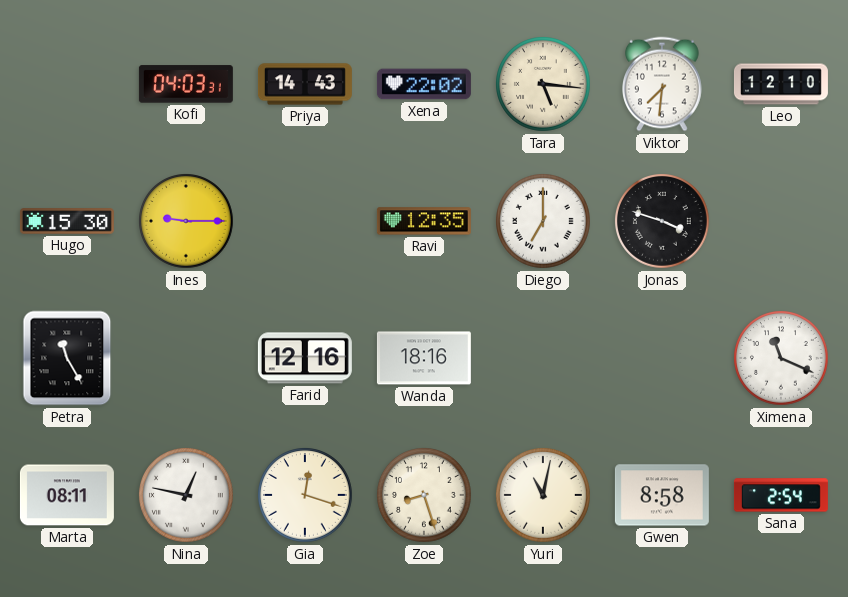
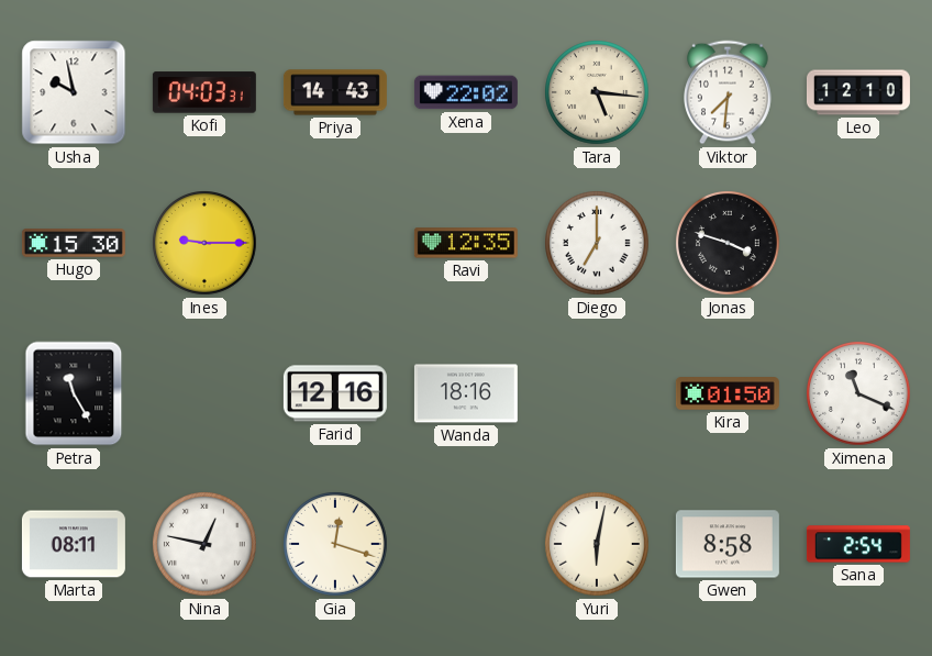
Usha: none -> 9:58
Kira: none -> 01:50
Zoe: 8:27 -> none
Yuri: 11:02 -> 6:02
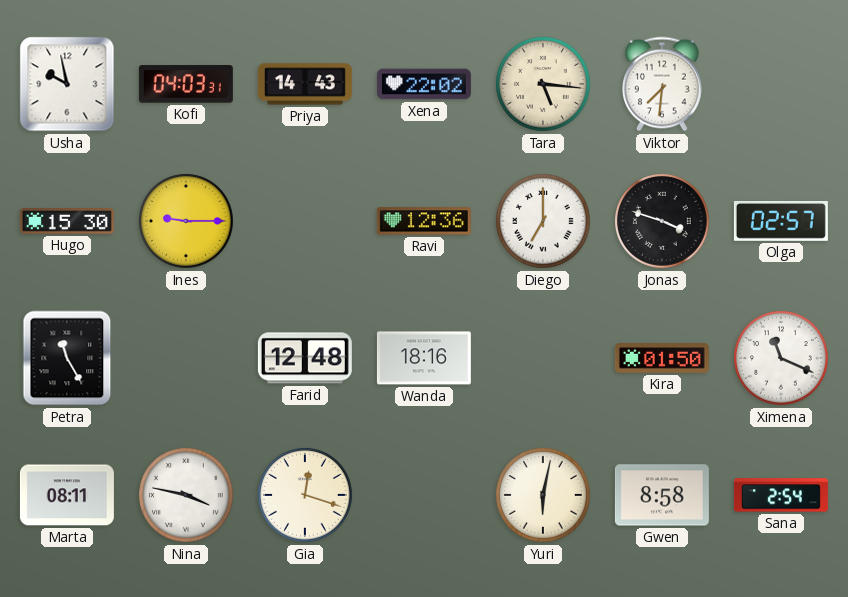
Leo: 12:10 -> none
Ravi: 12:35 -> 12:36
Olga: none -> 02:57
Farid: 12:16 -> 12:48
Nina: 12:47 -> 3:47
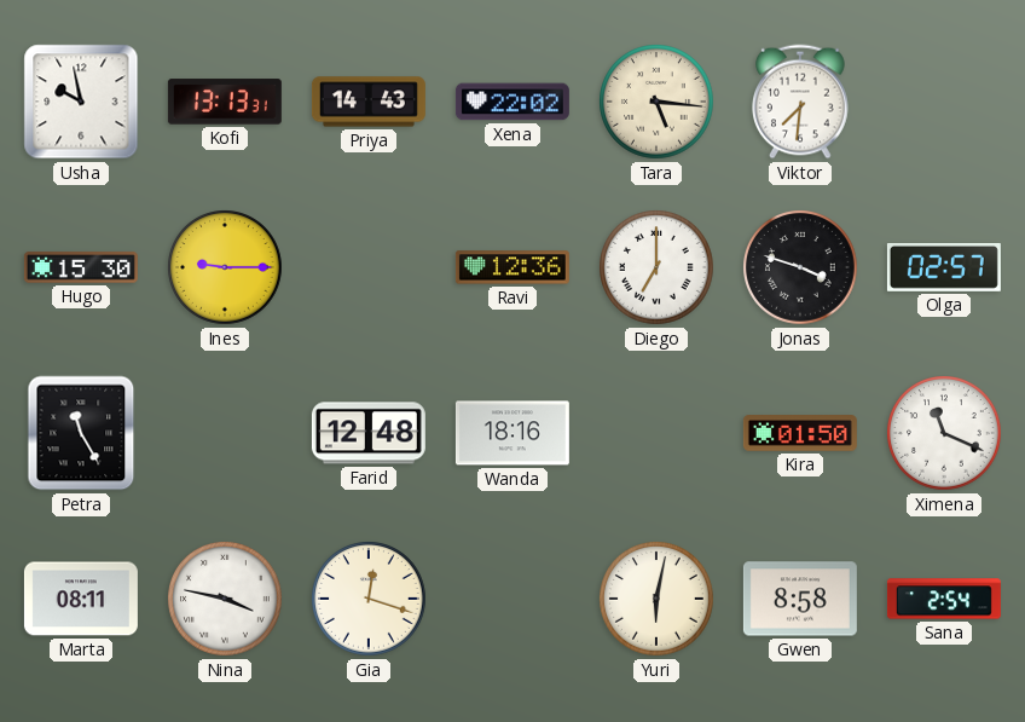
Kofi: 04:03 -> 13:13
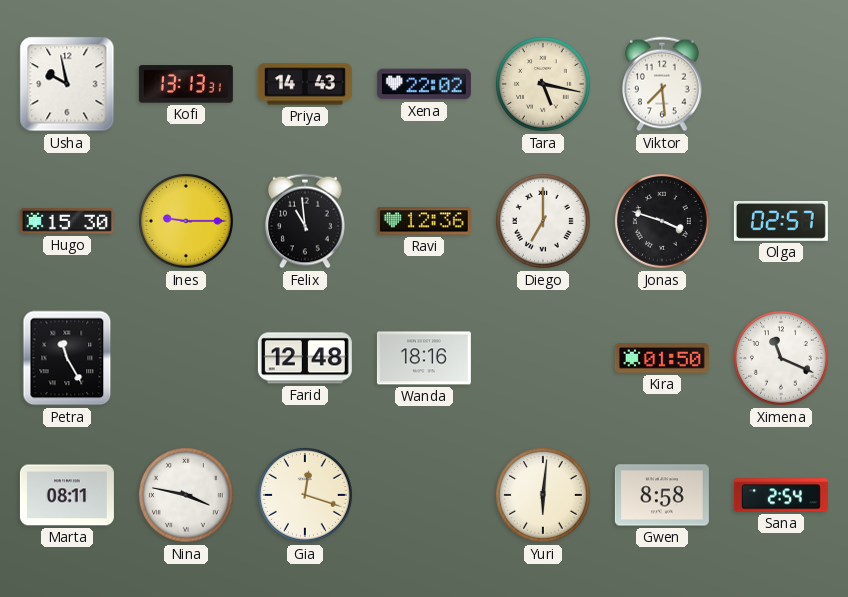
Tara: 5:16 -> 5:17
Viktor: 7:31 -> 7:29
Felix: none -> 10:59
Yuri: 6:02 -> 6:01
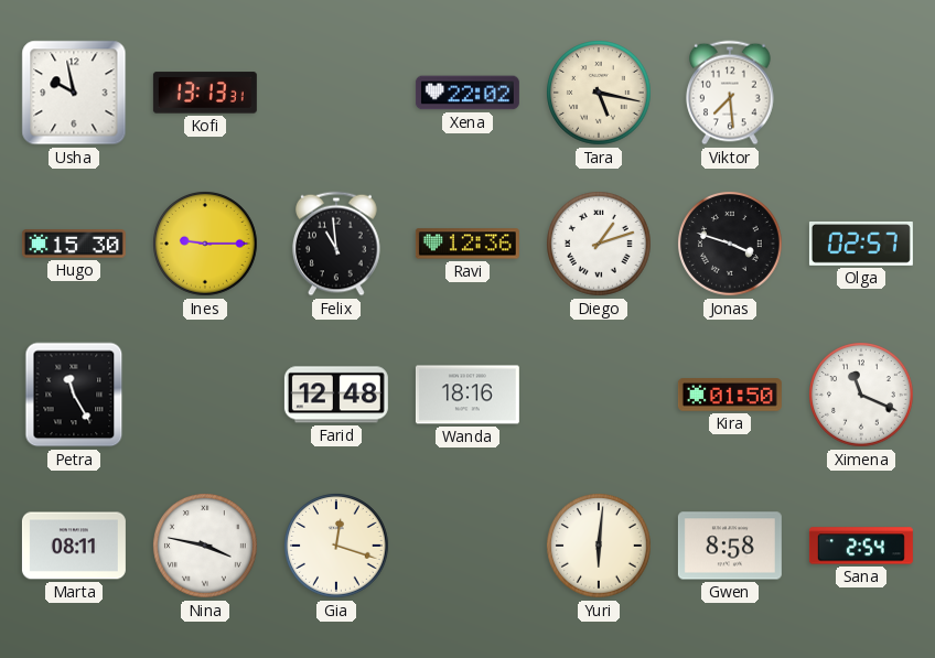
Priya: 14:43 -> none
Diego: 7:00 -> 1:12
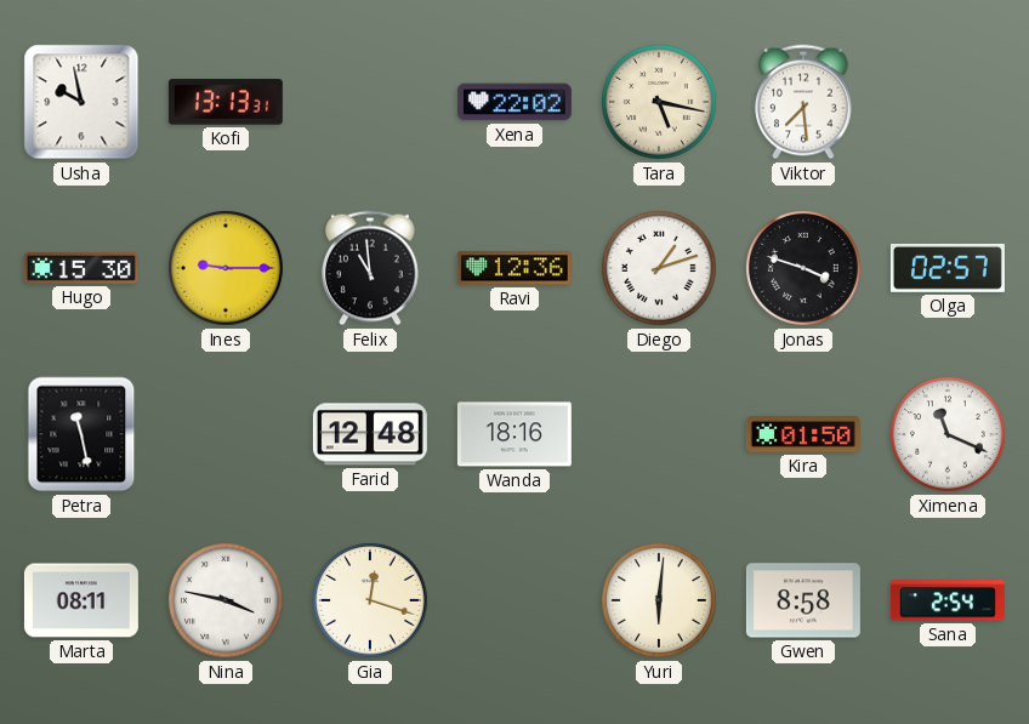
Petra: 11:25 -> 11:28
